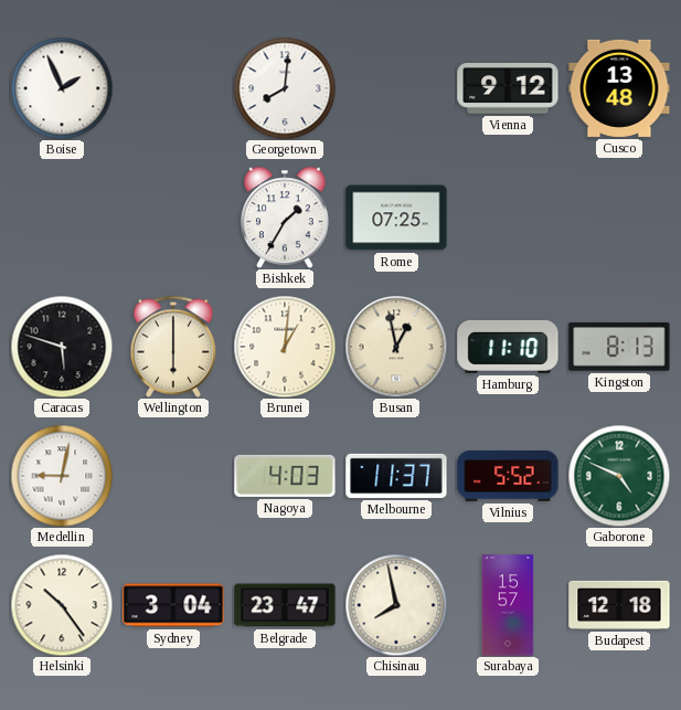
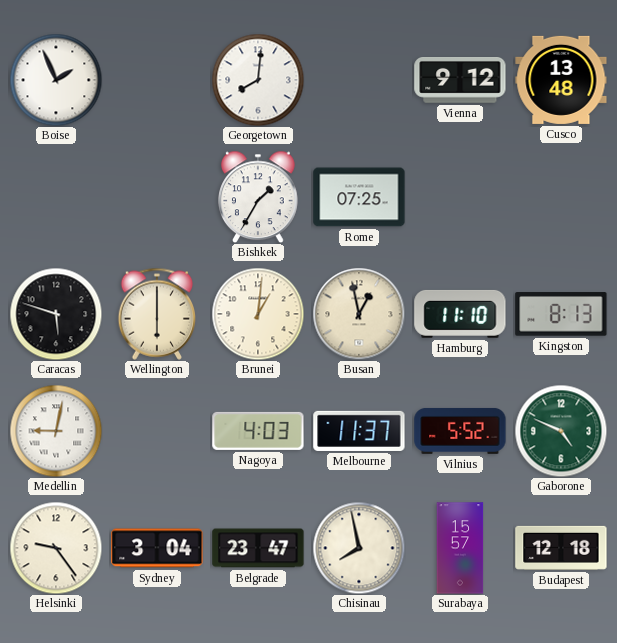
Helsinki: 10:24 -> 9:24
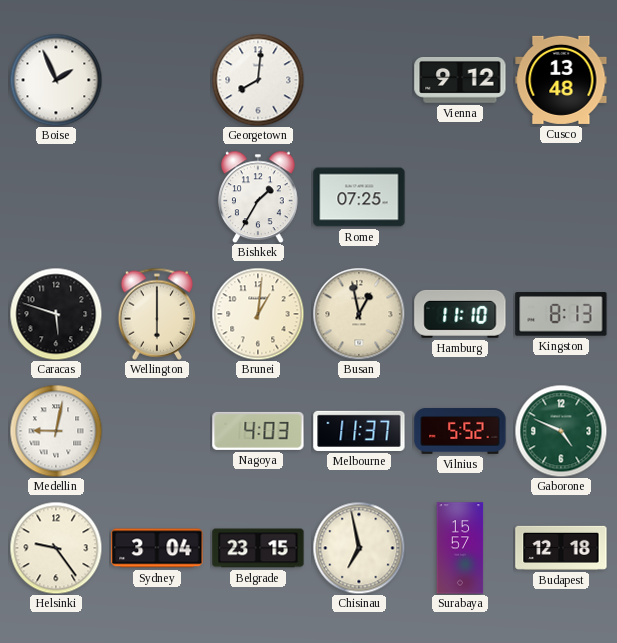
Belgrade: 23:47 -> 23:15
Chisinau: 7:58 -> 6:58
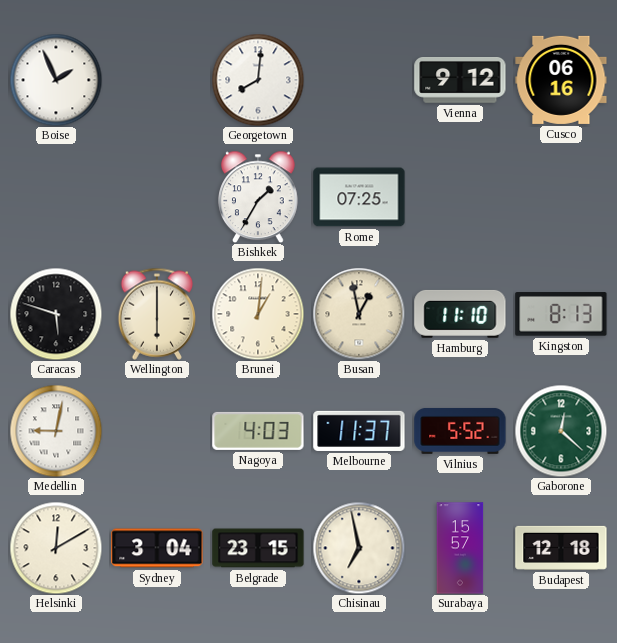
Cusco: 13:48 -> 06:16
Gaborone: 4:49 -> 12:22
Helsinki: 9:24 -> 12:10
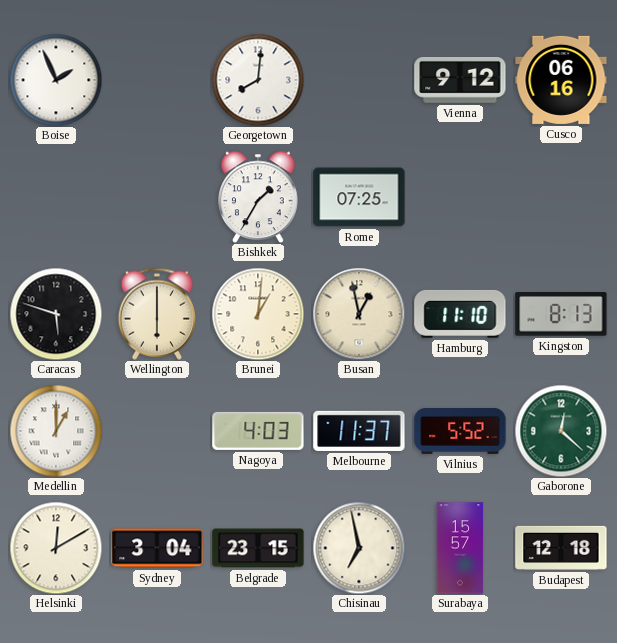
Medellin: 9:02 -> 1:00
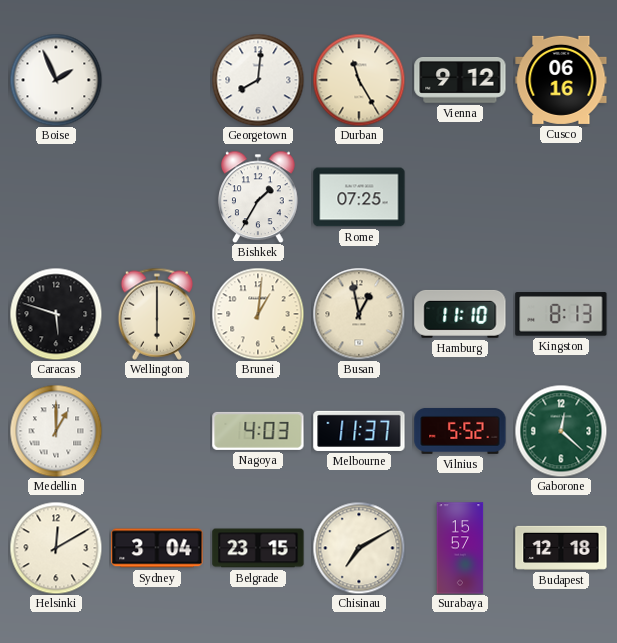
Durban: none -> 11:25
Chisinau: 6:58 -> 7:10
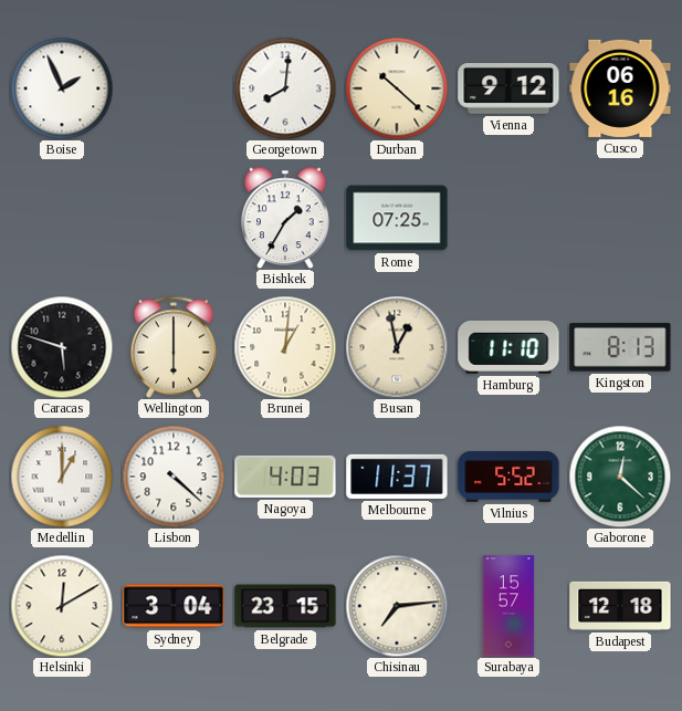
Durban: 11:25 -> 10:22
Lisbon: none -> 4:22
Chisinau: 7:10 -> 7:14
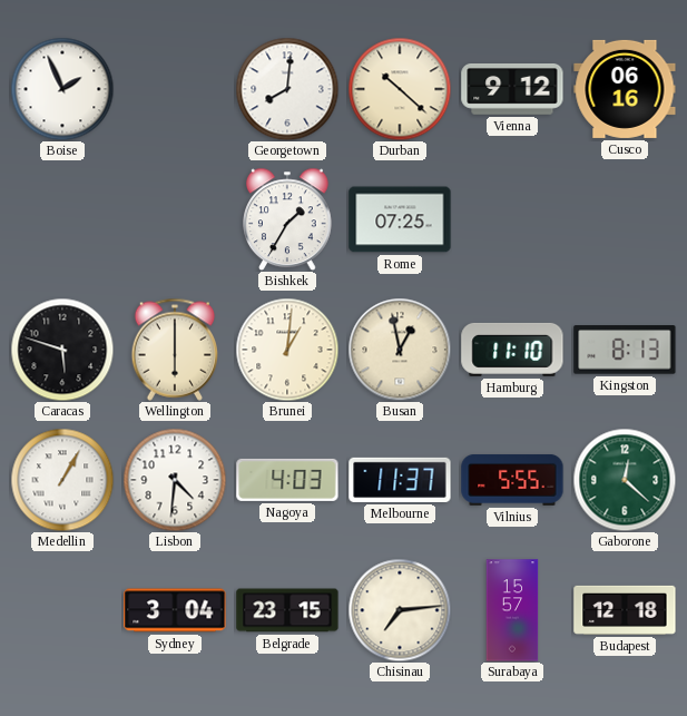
Medellin: 1:00 -> 1:05
Lisbon: 4:22 -> 4:31
Vilnius: 5:52 -> 5:55
Helsinki: 12:10 -> none
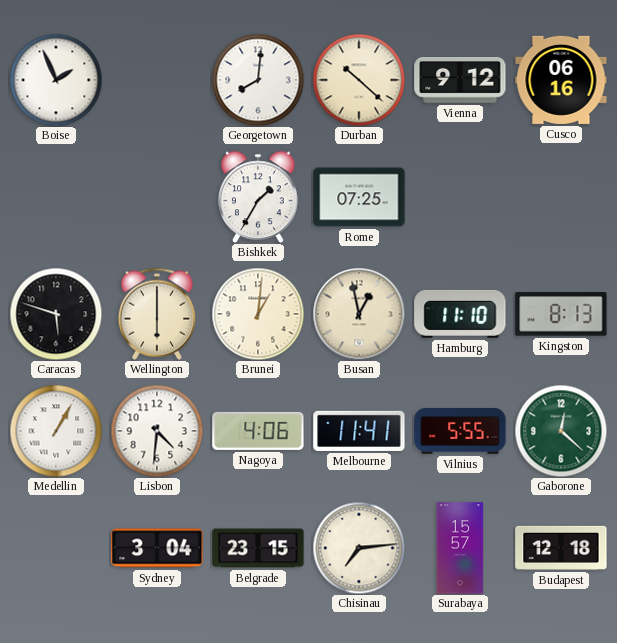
Nagoya: 4:03 -> 4:06
Melbourne: 11:37 -> 11:41
